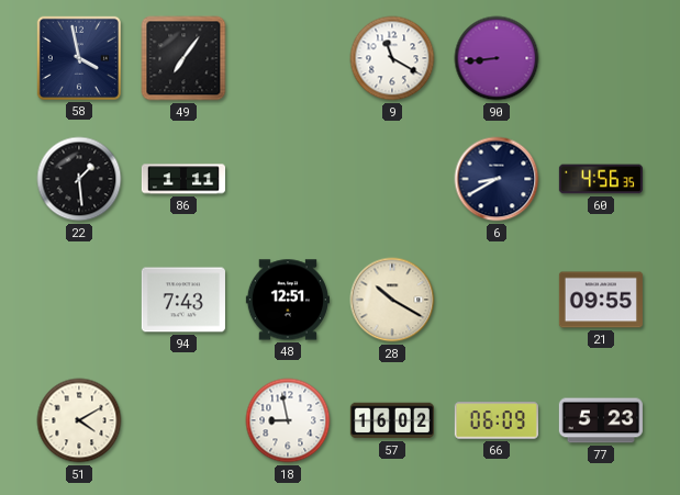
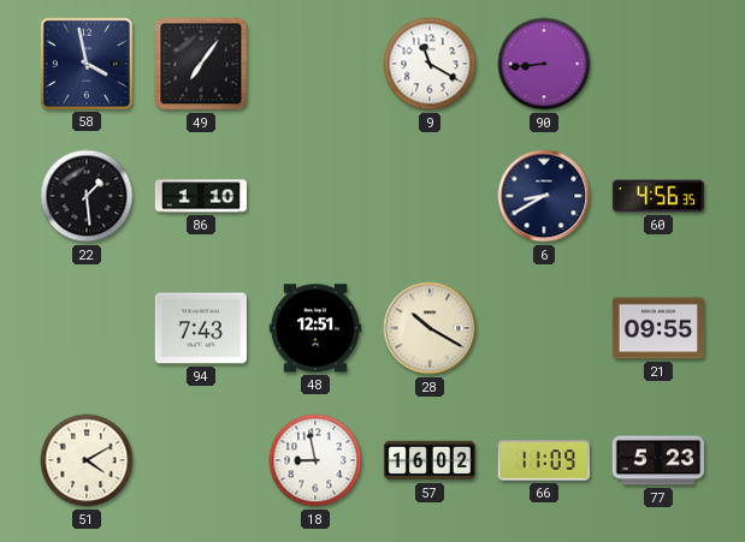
86: 1:11 -> 1:10
66: 06:09 -> 11:09
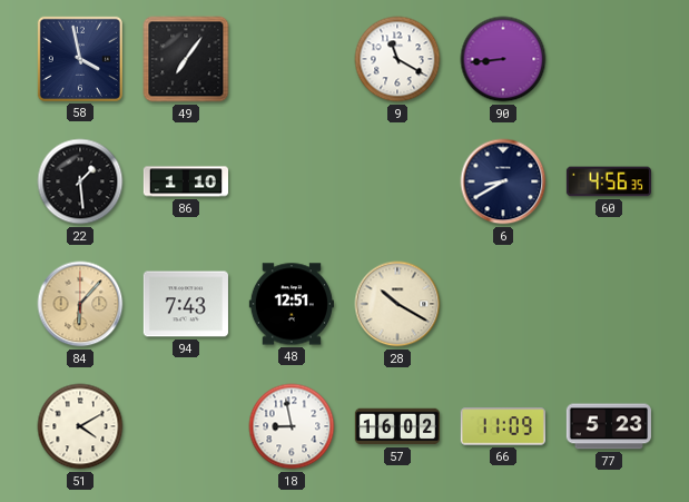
84: none -> 6:07
21: 09:55 -> none
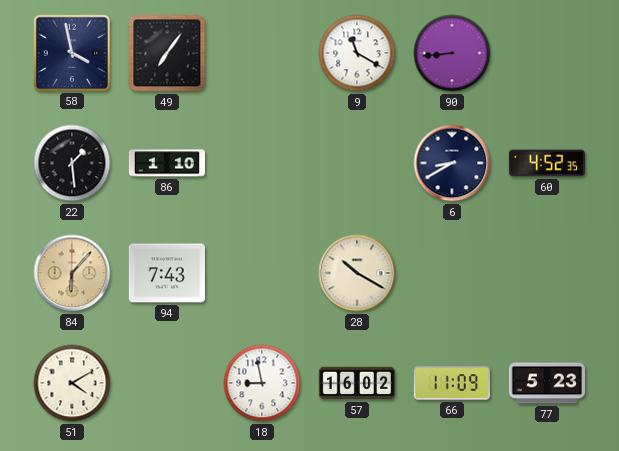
60: 4:56 -> 4:52
48: 12:51 -> none
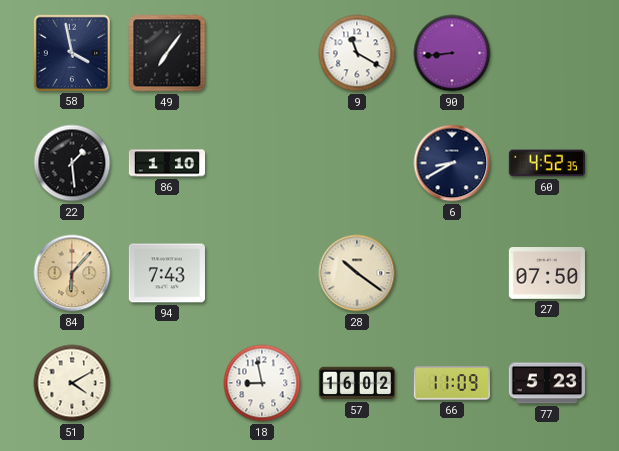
28: 10:20 -> 10:21
27: none -> 07:50
